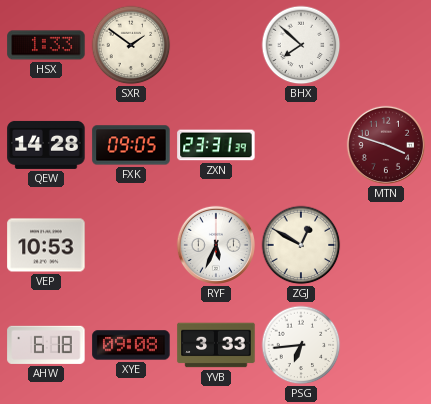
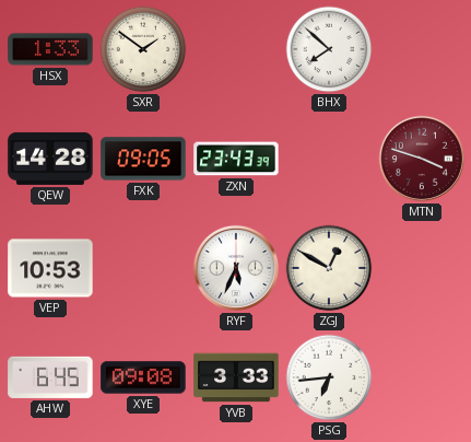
ZXN: 23:31 -> 23:43
AHW: 6:18 -> 6:45
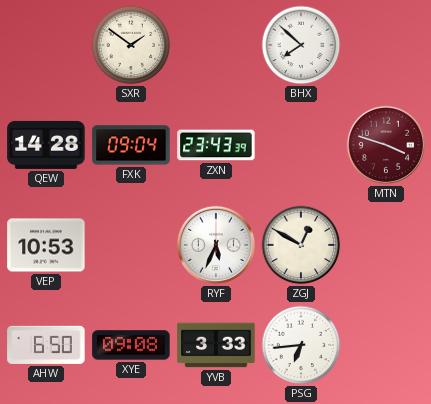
HSX: 1:33 -> none
FXK: 09:05 -> 09:04
AHW: 6:45 -> 6:50
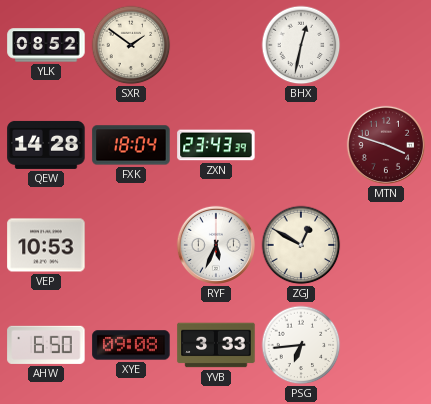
YLK: none -> 08:52
BHX: 7:52 -> 12:32
FXK: 09:04 -> 18:04
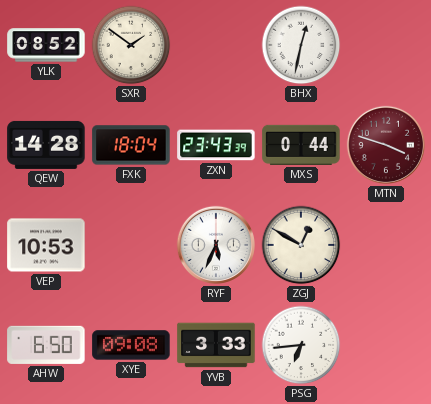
MXS: none -> 0:44
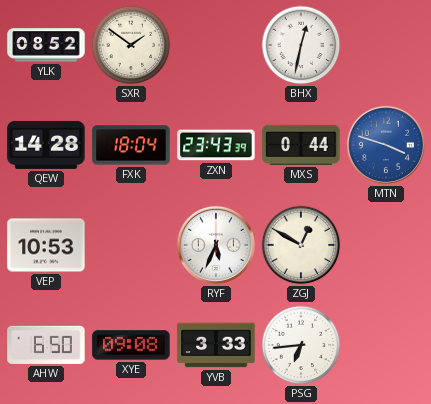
MTN dial: burgundy -> blue
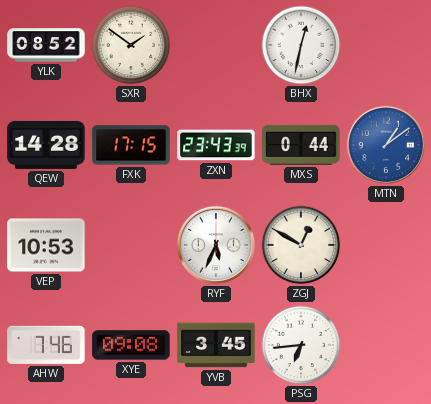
FXK: 18:04 -> 17:15
MTN: 3:48 -> 1:09
AHW: 6:50 -> 7:46
YVB: 3:33 -> 3:45
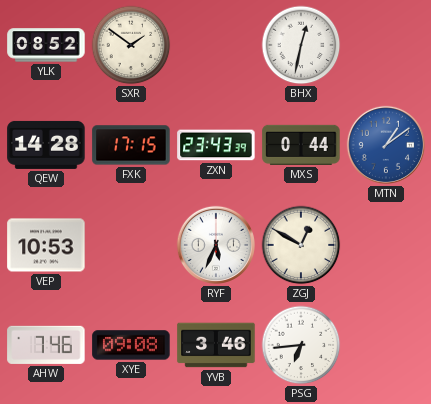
YVB: 3:45 -> 3:46
